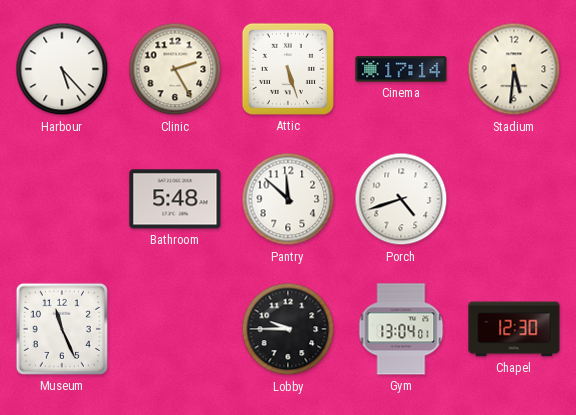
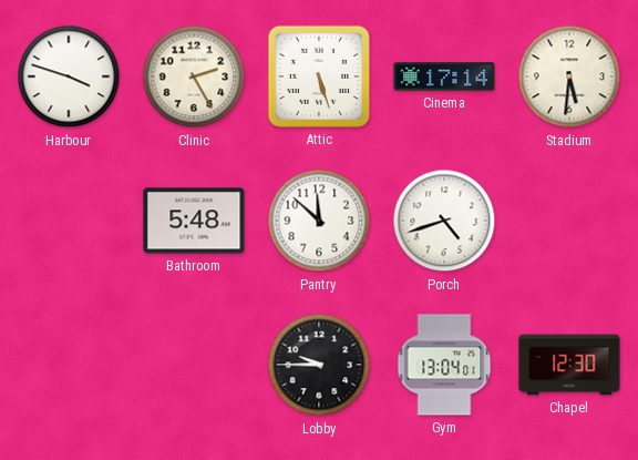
Harbour: 5:23 -> 3:48
Museum: 11:26 -> none
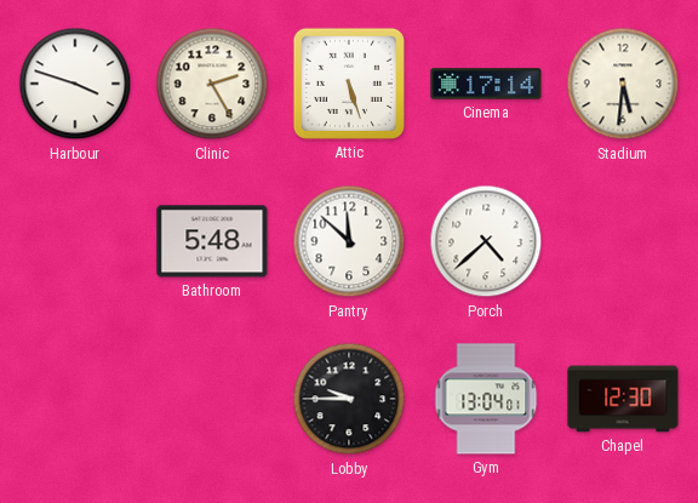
Porch: 4:42 -> 4:38
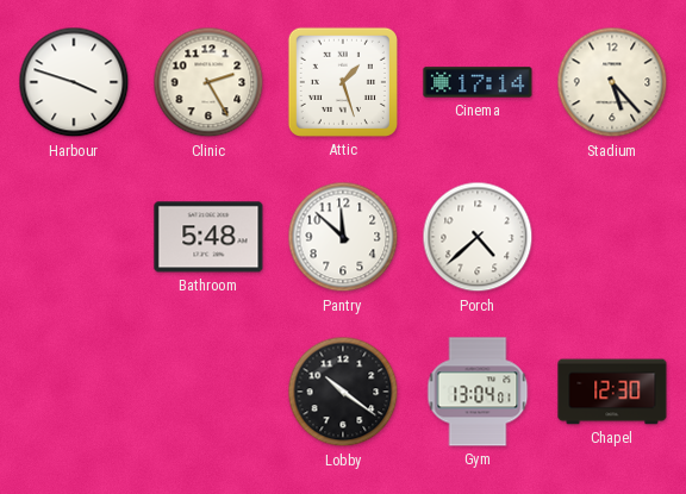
Attic: 5:27 -> 1:27
Stadium: 5:31 -> 5:23
Lobby: 9:45 -> 10:21
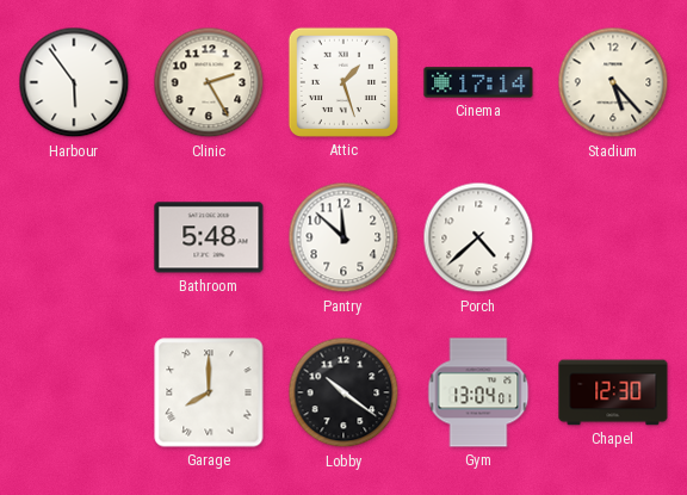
Harbour: 3:48 -> 5:54
Garage: none -> 8:00
